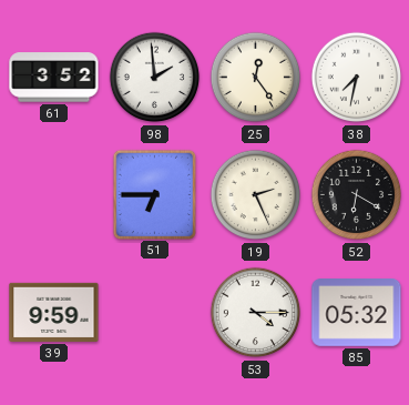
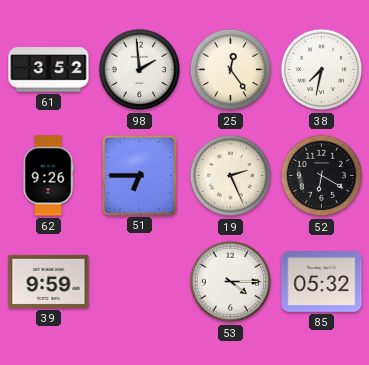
62: none -> 9:26
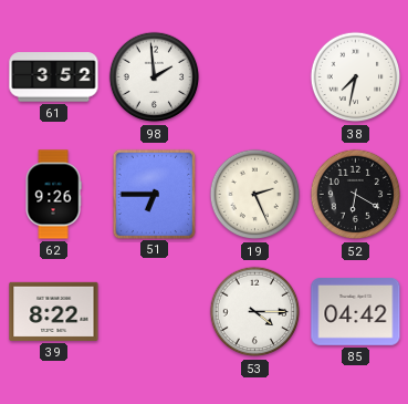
25: 12:24 -> none
39: 9:59 -> 8:22
85: 05:32 -> 04:42
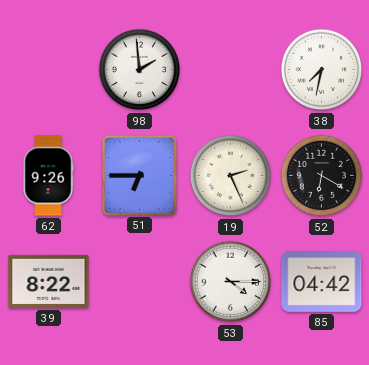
61: 3:52 -> none
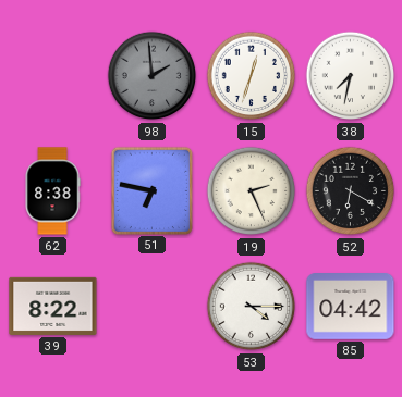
98 dial: white -> grey
15: none -> 12:33
62: 9:26 -> 8:38
51: 6:45 -> 6:47
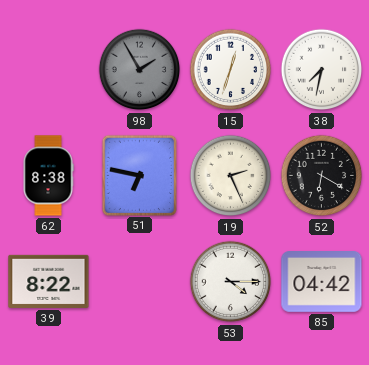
98: 1:59 -> 1:55
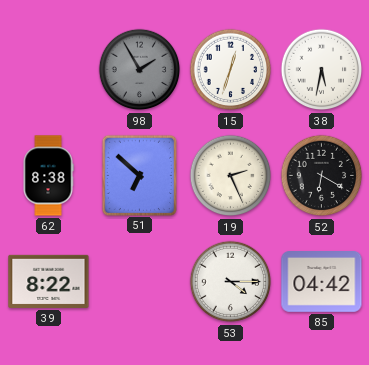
38: 7:32 -> 5:32
51: 6:47 -> 6:52
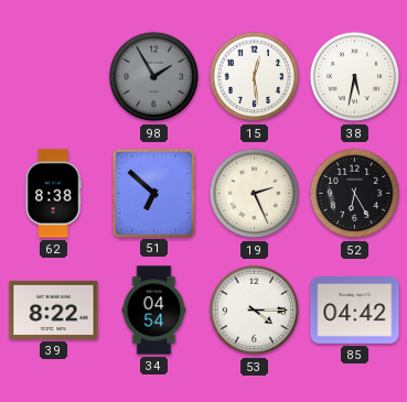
15: 12:33 -> 12:29
52: 6:20 -> 6:25
34: none -> 04:54
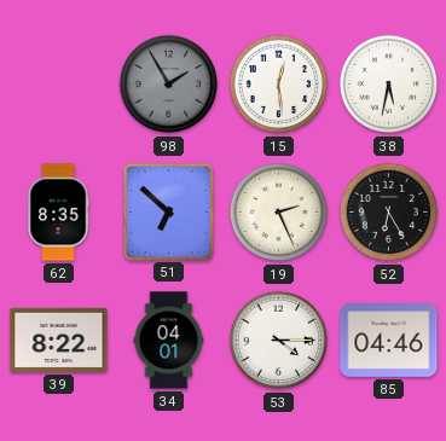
62: 8:38 -> 8:35
34: 04:54 -> 04:01
85: 04:42 -> 04:46
